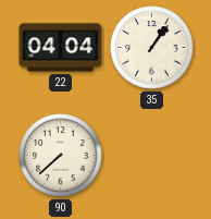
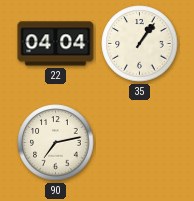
90: 7:38 -> 7:13
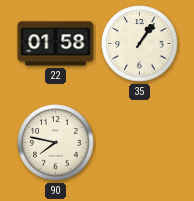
22: 04:04 -> 01:58
90: 7:13 -> 7:47
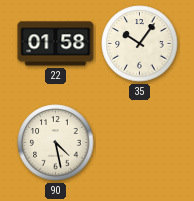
35: 1:06 -> 10:06
90: 7:47 -> 4:28
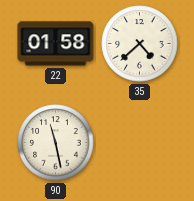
35: 10:06 -> 4:38
90: 4:28 -> 11:28
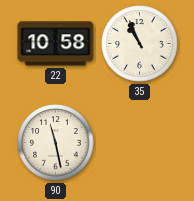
22: 01:58 -> 10:58
35: 4:38 -> 10:56
